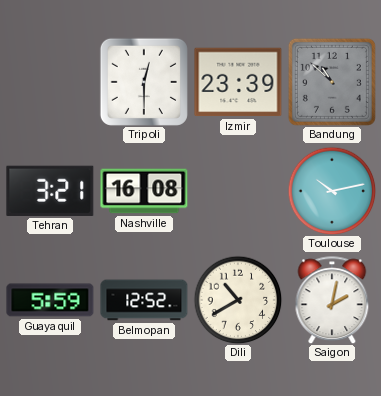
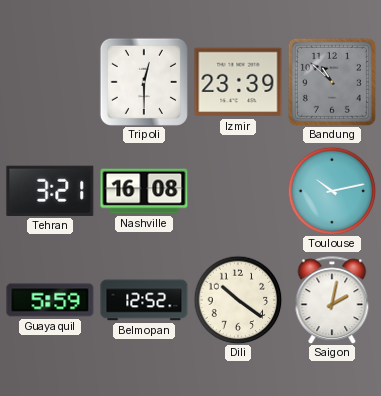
Dili: 10:40 -> 10:21
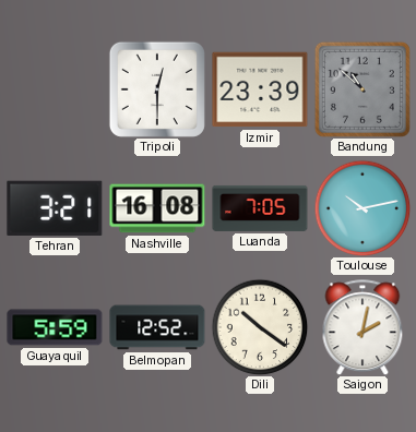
Luanda: none -> 7:05
